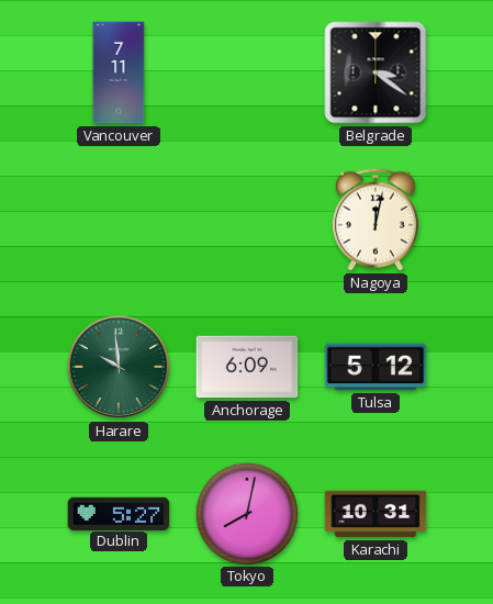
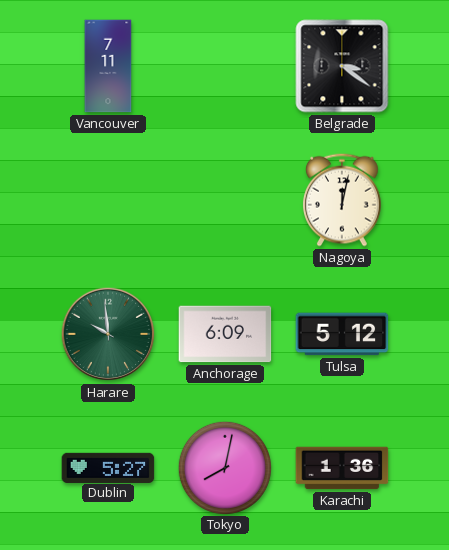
Karachi: 10:31 -> 1:36
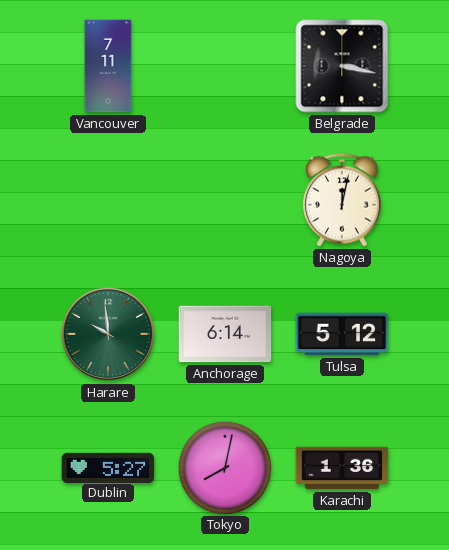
Belgrade: 3:21 -> 3:17
Anchorage: 6:09 -> 6:14
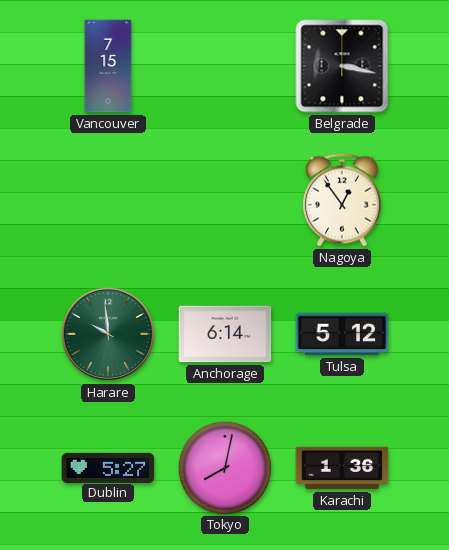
Vancouver: 7:11 -> 7:15
Nagoya: 12:02 -> 12:54
